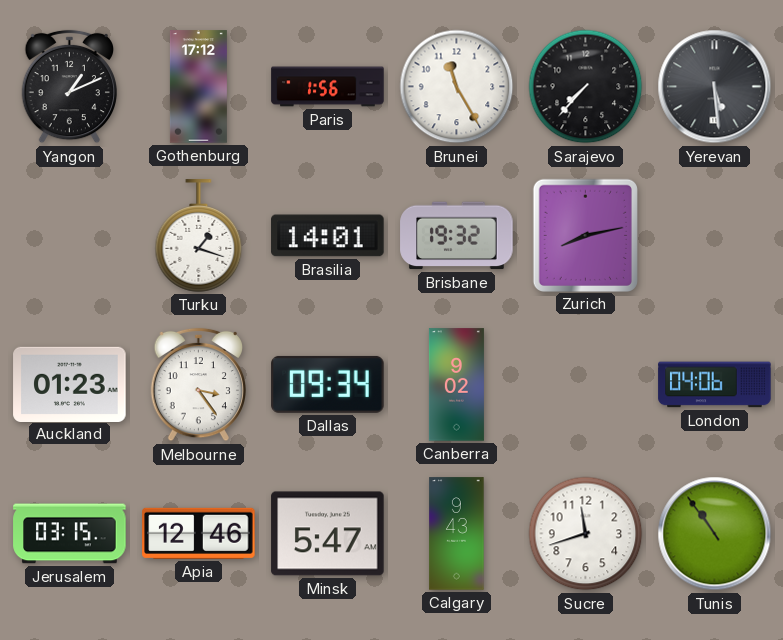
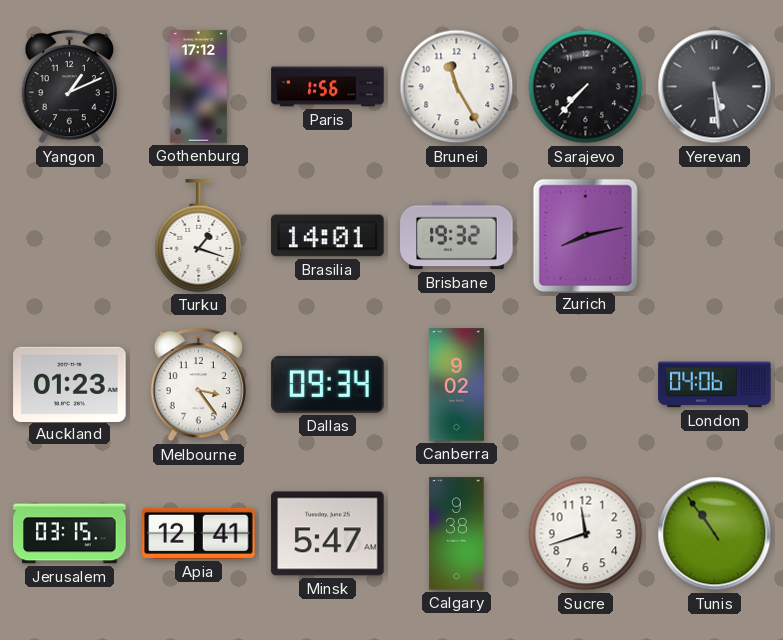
Apia: 12:46 -> 12:41
Calgary: 9:43 -> 9:38
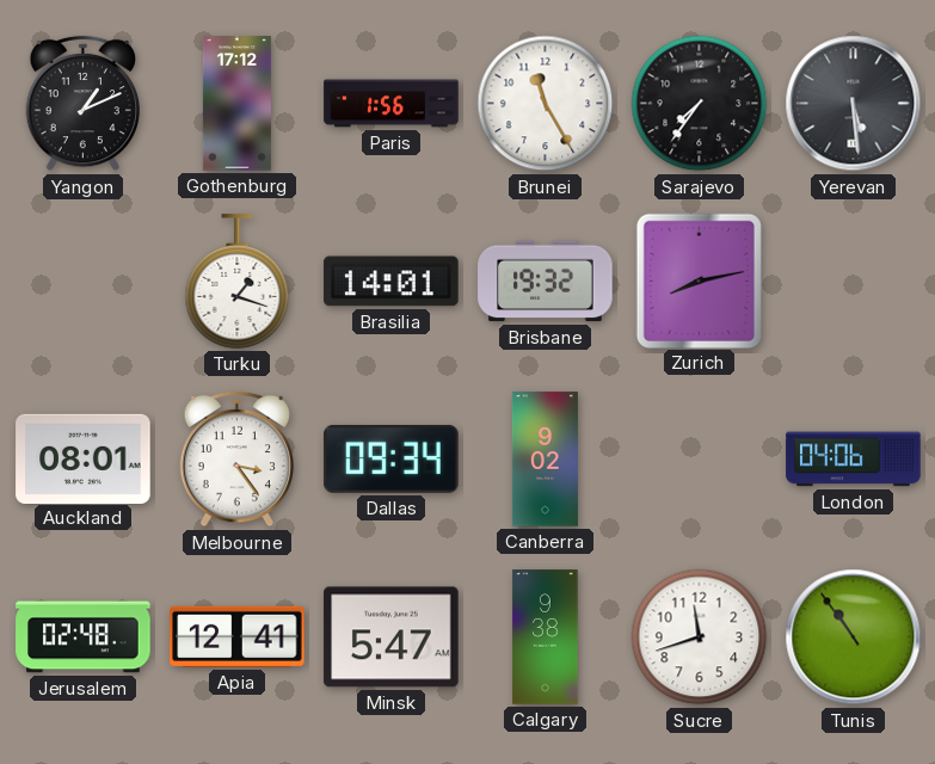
Sarajevo: 7:37 -> 7:36
Auckland: 01:23 -> 08:01
Jerusalem: 03:15 -> 02:48
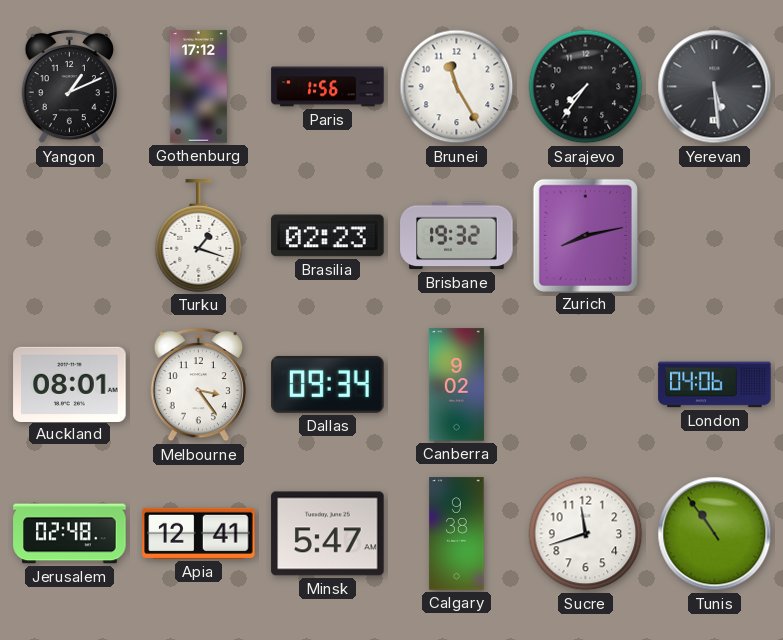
Brasilia: 14:01 -> 02:23
